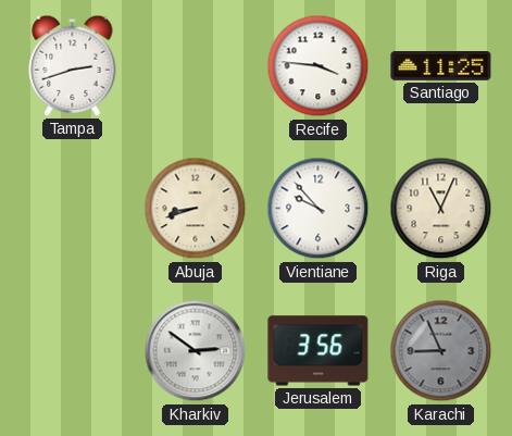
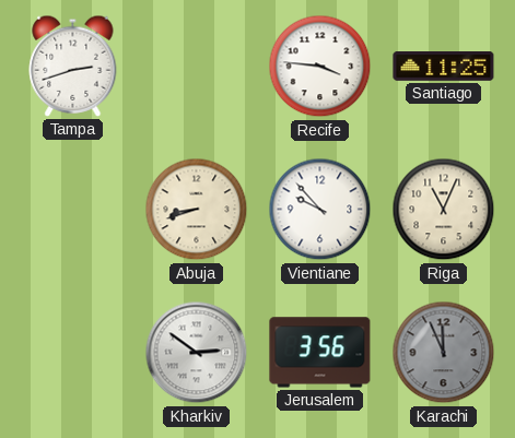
Karachi: 8:56 -> 11:56
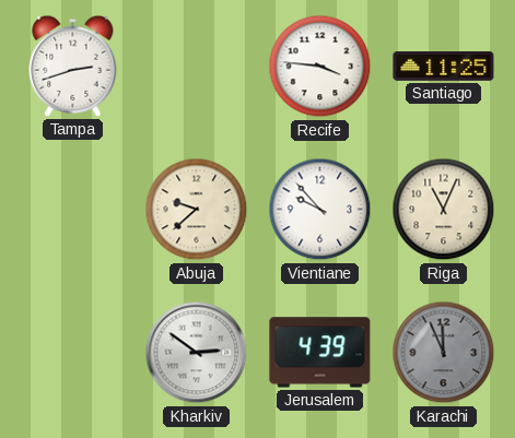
Abuja: 8:42 -> 9:38
Jerusalem: 3:56 -> 4:39
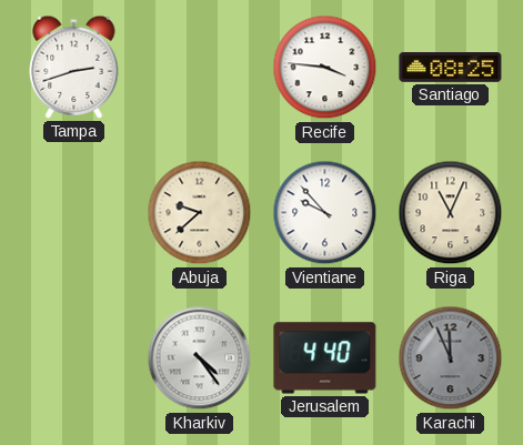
Santiago: 11:25 -> 08:25
Kharkiv: 2:51 -> 4:24
Jerusalem: 4:39 -> 4:40
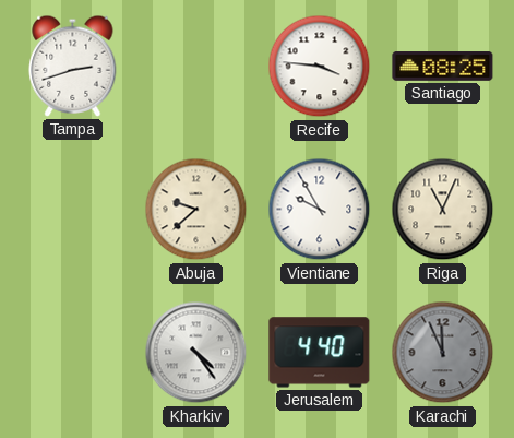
Vientiane: 9:53 -> 9:55
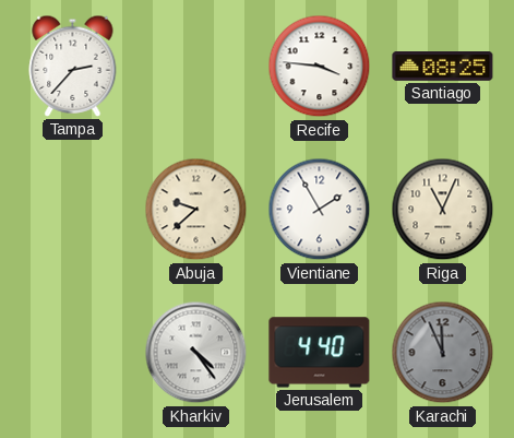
Tampa: 2:42 -> 2:37
Vientiane: 9:55 -> 1:55
